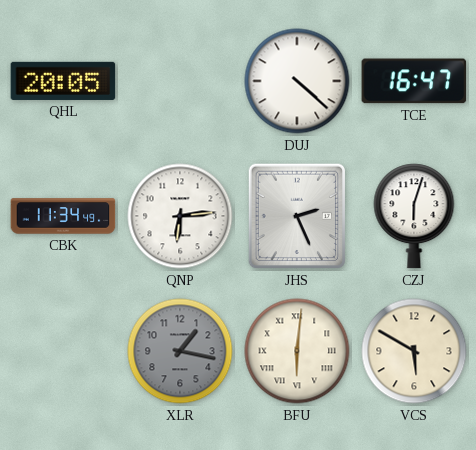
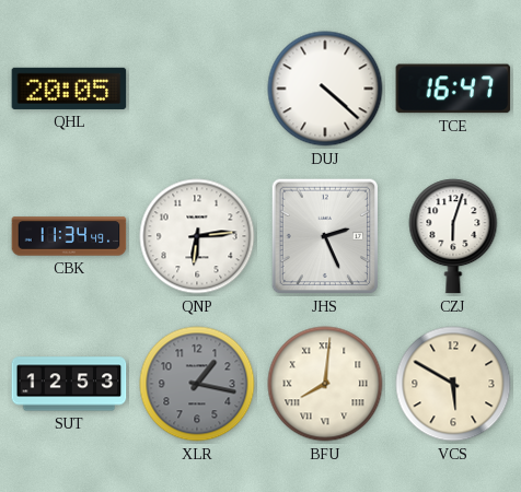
SUT: none -> 12:53
BFU: 6:01 -> 8:01
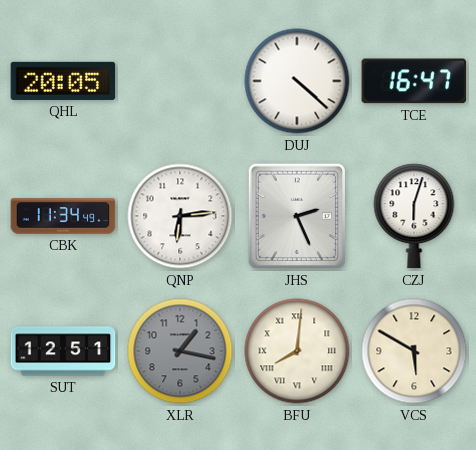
SUT: 12:53 -> 12:51
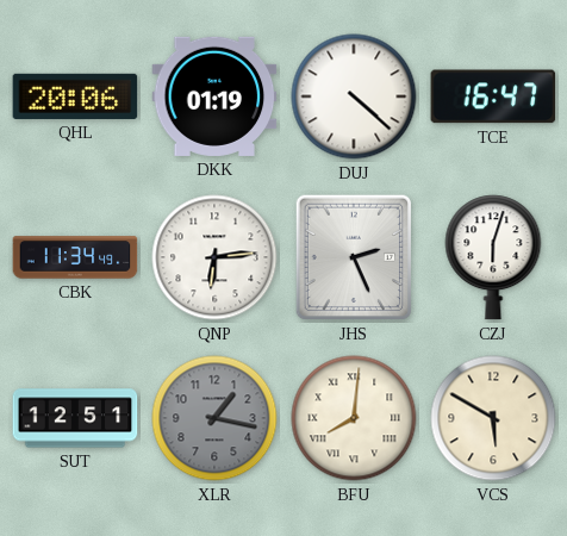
QHL: 20:05 -> 20:06
DKK: none -> 01:19
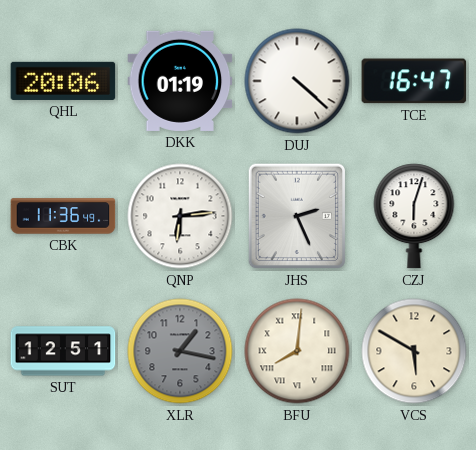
CBK: 11:34 -> 11:36
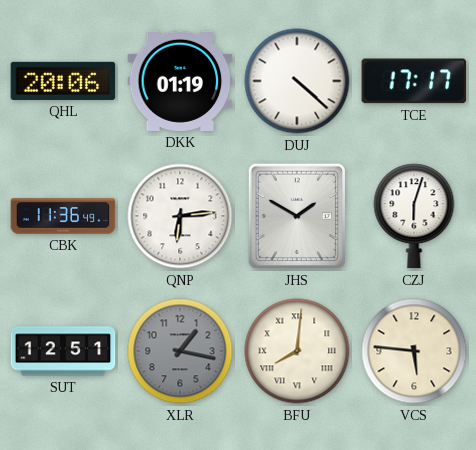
TCE: 16:47 -> 17:17
JHS: 2:26 -> 1:50
VCS: 5:50 -> 5:46
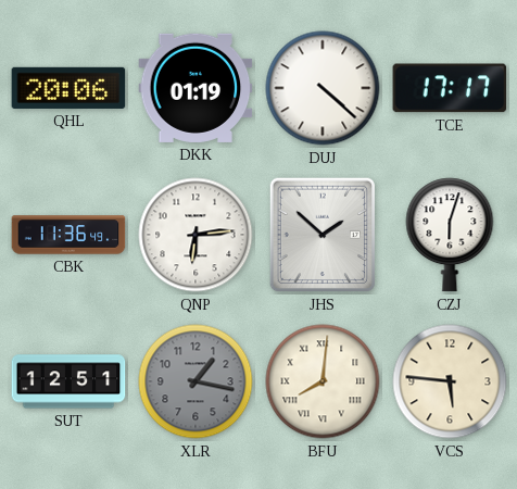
JHS: 1:50 -> 1:52
